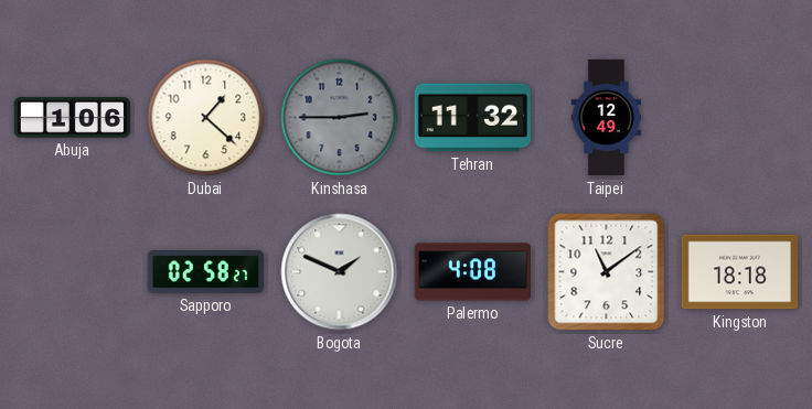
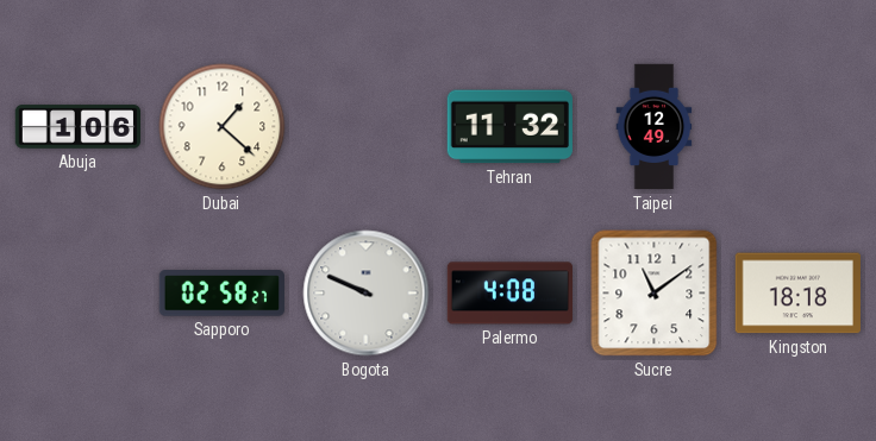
Kinshasa: 2:45 -> none
Bogota: 1:49 -> 9:49
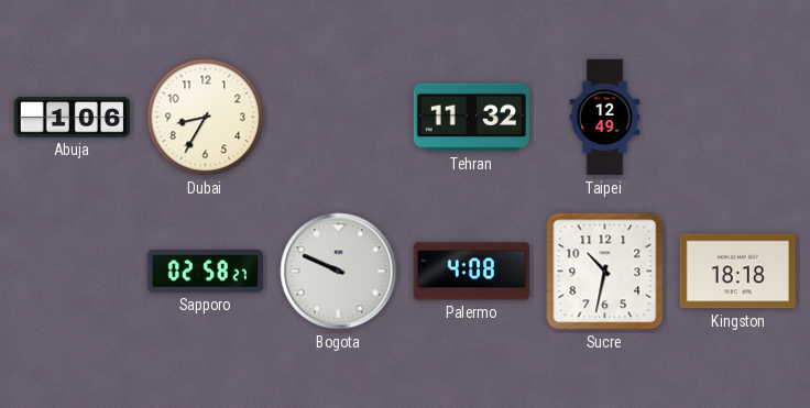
Dubai: 1:22 -> 8:35
Sucre: 11:09 -> 10:32
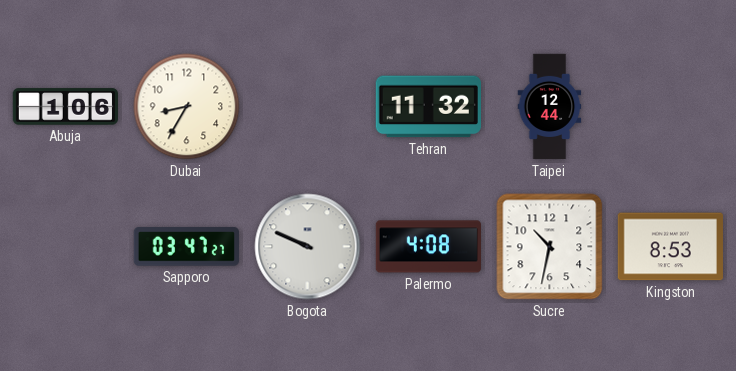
Taipei: 12:49 -> 12:44
Sapporo: 02:58 -> 03:47
Kingston: 18:18 -> 8:53
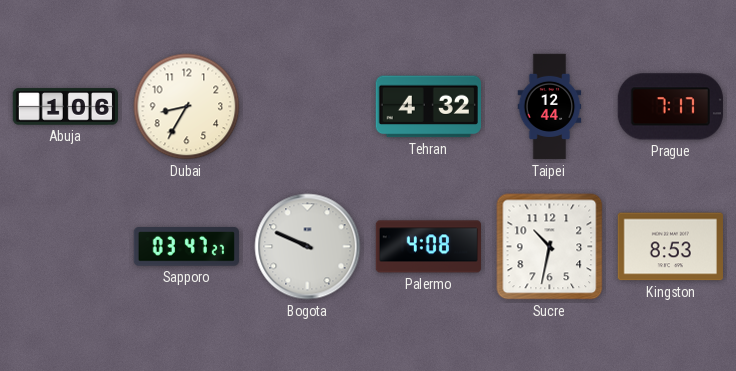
Tehran: 11:32 -> 4:32
Prague: none -> 7:17
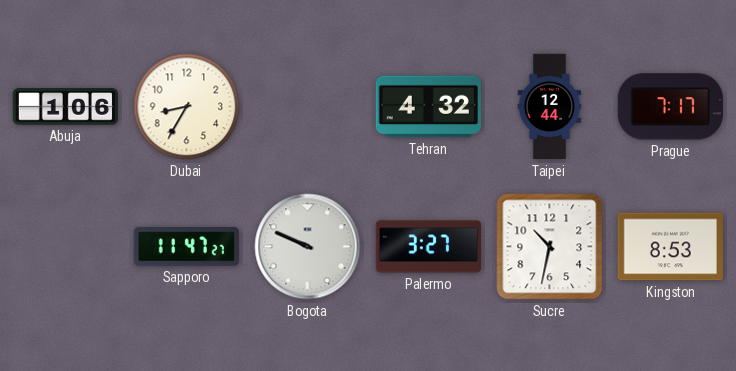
Sapporo: 03:47 -> 11:47
Palermo: 4:08 -> 3:27
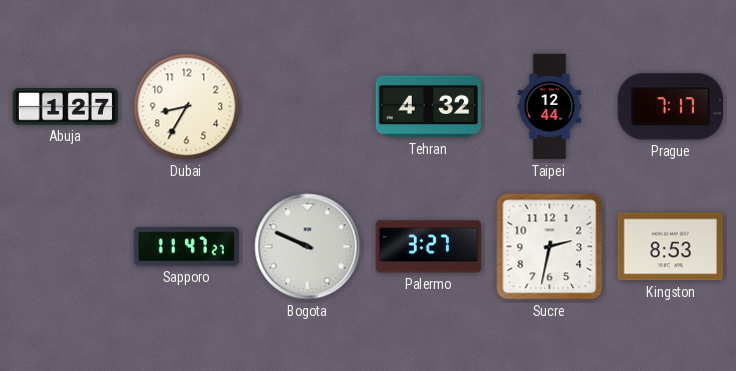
Abuja: 1:06 -> 1:27
Sucre: 10:32 -> 2:32
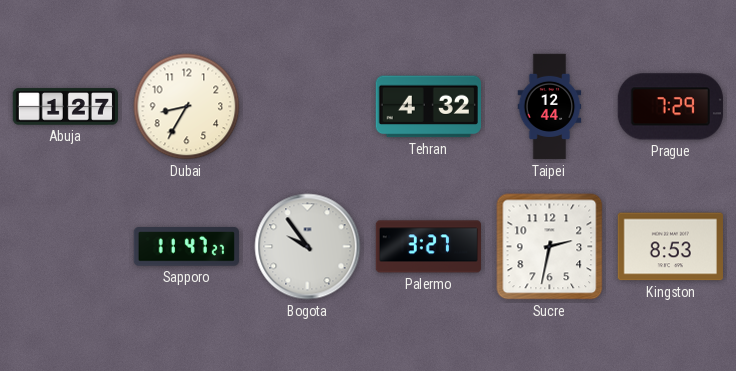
Prague: 7:17 -> 7:29
Bogota: 9:49 -> 9:54
